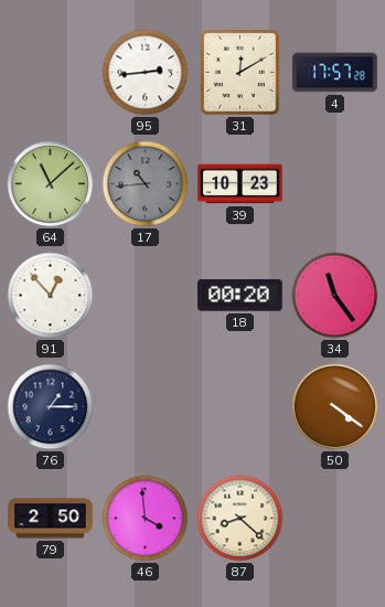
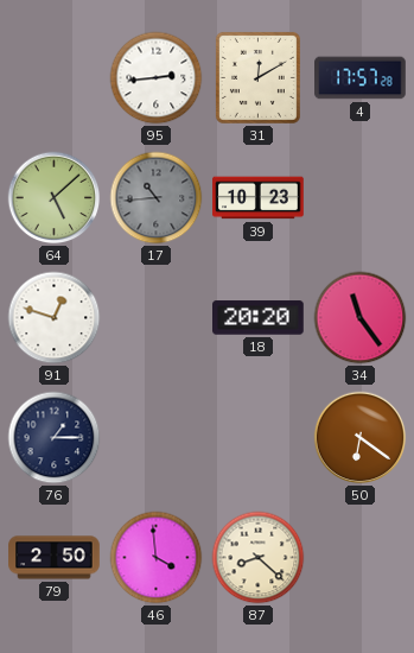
64: 11:08 -> 5:08
91: 12:53 -> 12:48
18: 00:20 -> 20:20
50: 4:21 -> 6:21
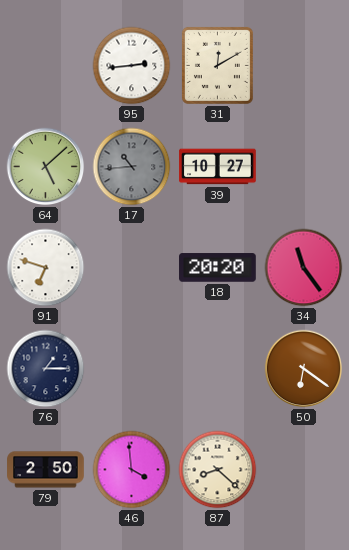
4: 17:57 -> none
39: 10:23 -> 10:27
91: 12:48 -> 6:48
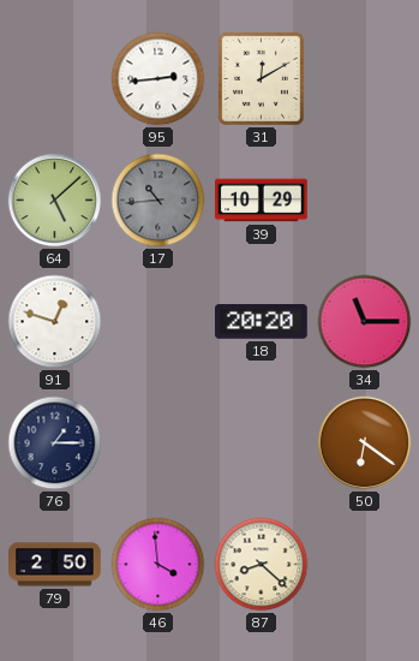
39: 10:27 -> 10:29
91: 6:48 -> 12:48
34: 11:24 -> 11:15
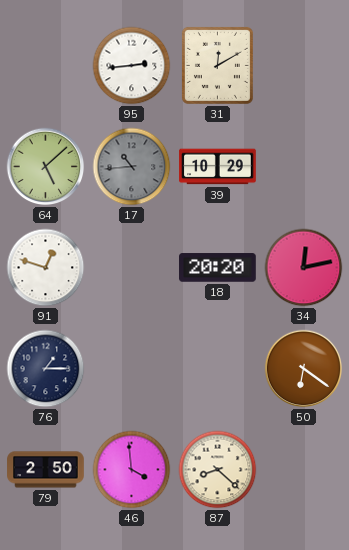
34: 11:15 -> 12:13
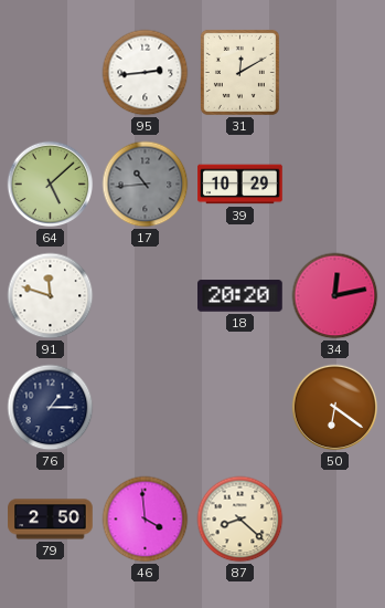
91: 12:48 -> 11:48
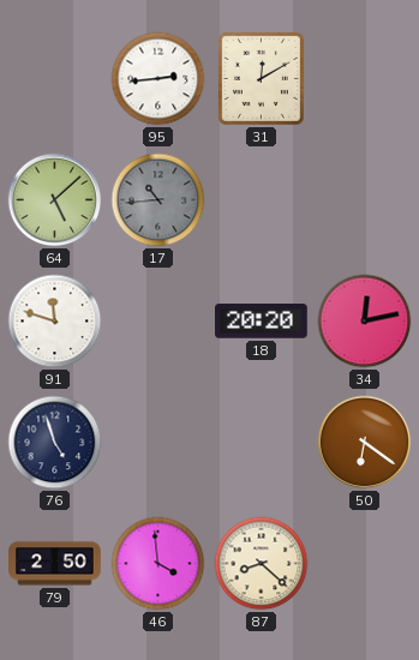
39: 10:29 -> none
76: 1:15 -> 4:57
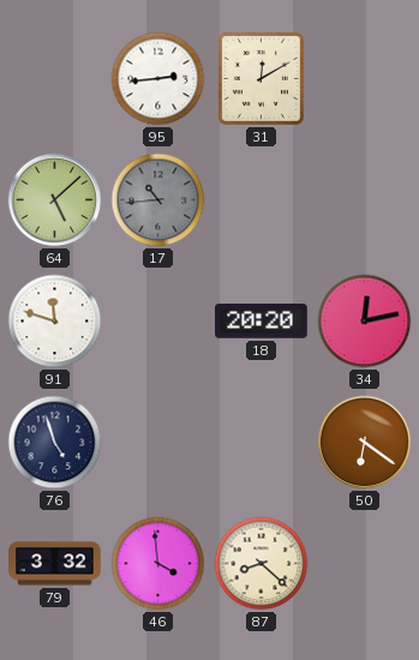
79: 2:50 -> 3:32
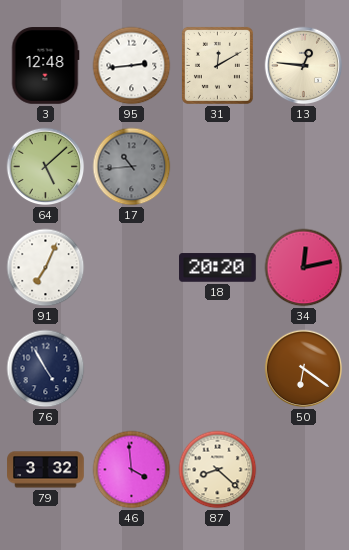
3: none -> 12:48
13: none -> 12:46
91: 11:48 -> 7:04
76: 4:57 -> 4:55
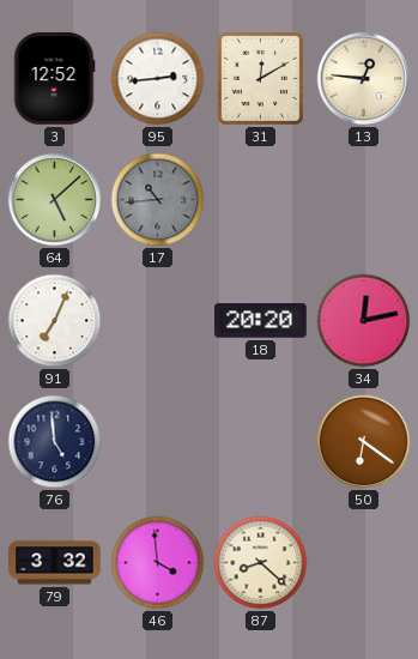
3: 12:48 -> 12:52
76: 4:55 -> 4:59
